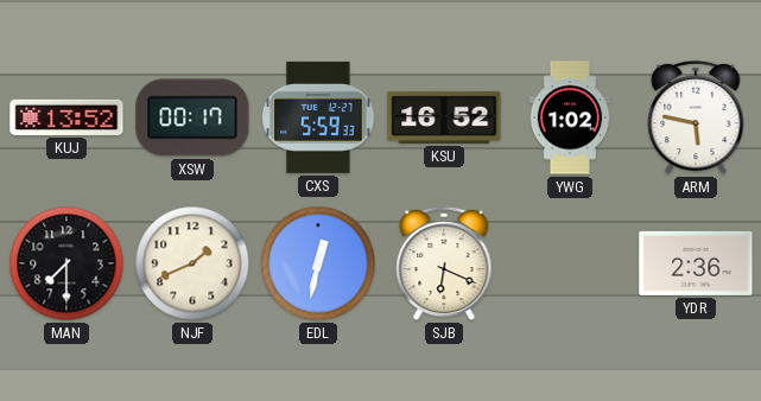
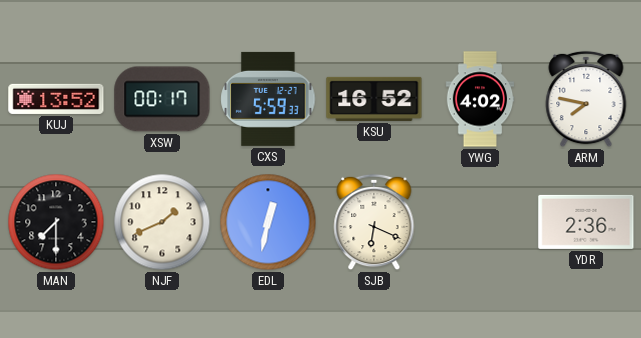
YWG: 1:02 -> 4:02
ARM: 5:47 -> 7:47
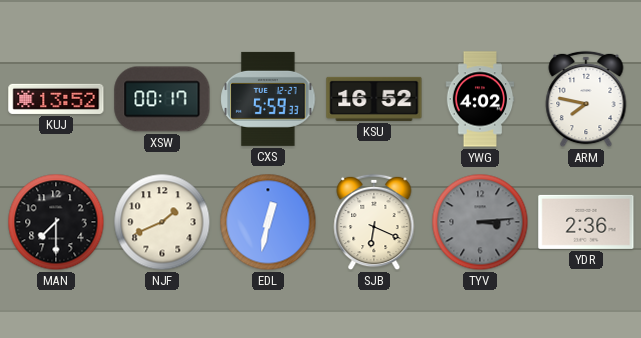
TYV: none -> 3:14
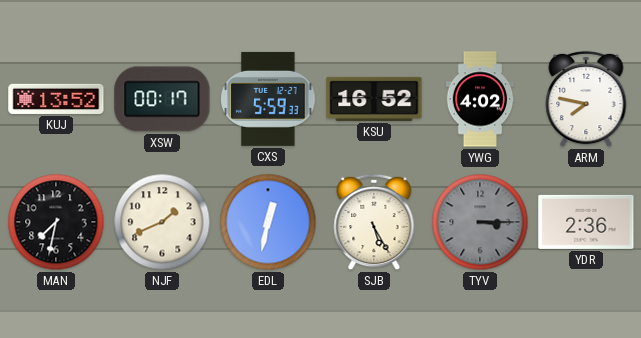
MAN: 7:30 -> 7:32
SJB: 6:19 -> 5:25
TYV: 3:14 -> 3:15
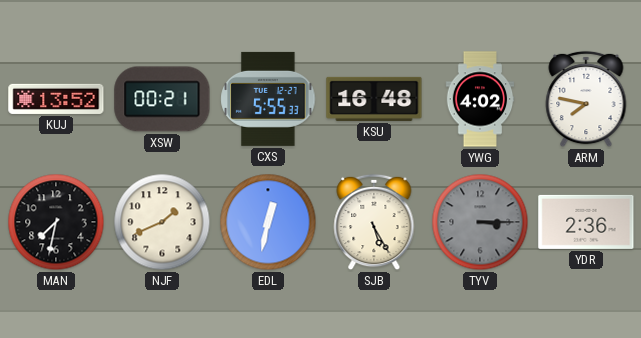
XSW: 00:17 -> 00:21
CXS: 5:59 -> 5:55
KSU: 16:52 -> 16:48
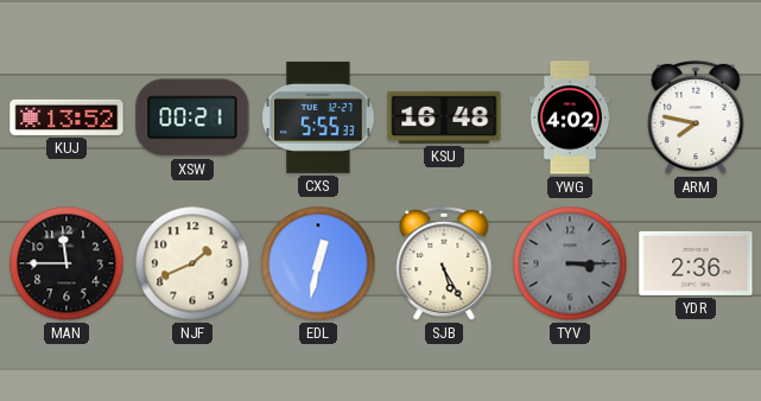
MAN: 7:32 -> 11:45
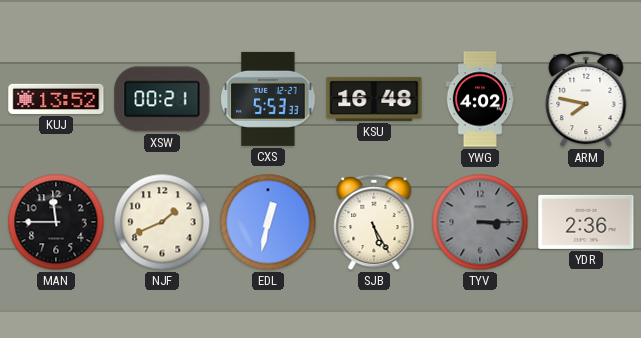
CXS: 5:55 -> 5:53
